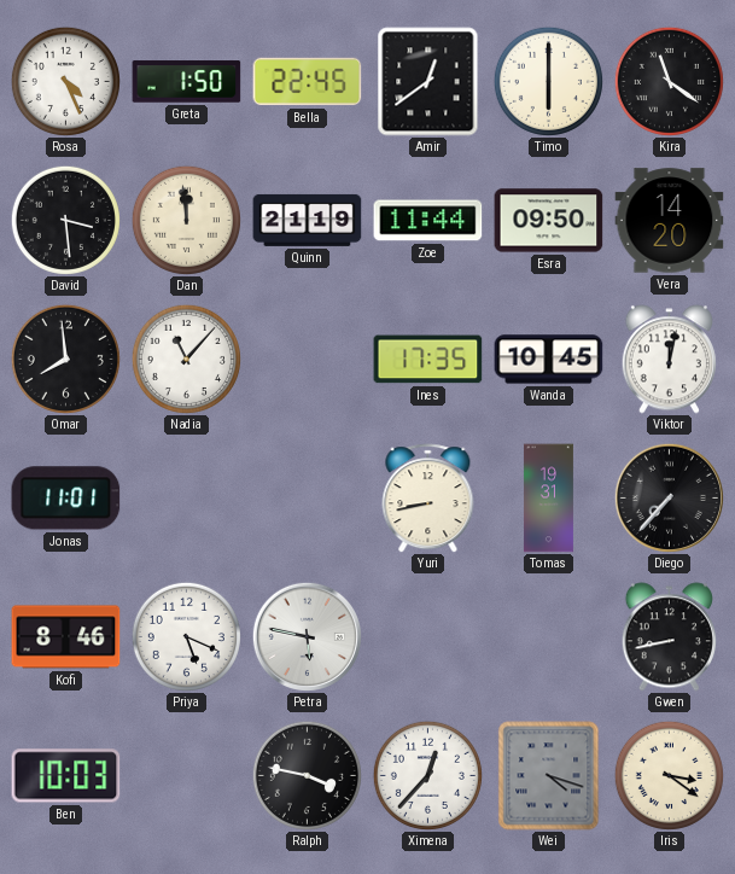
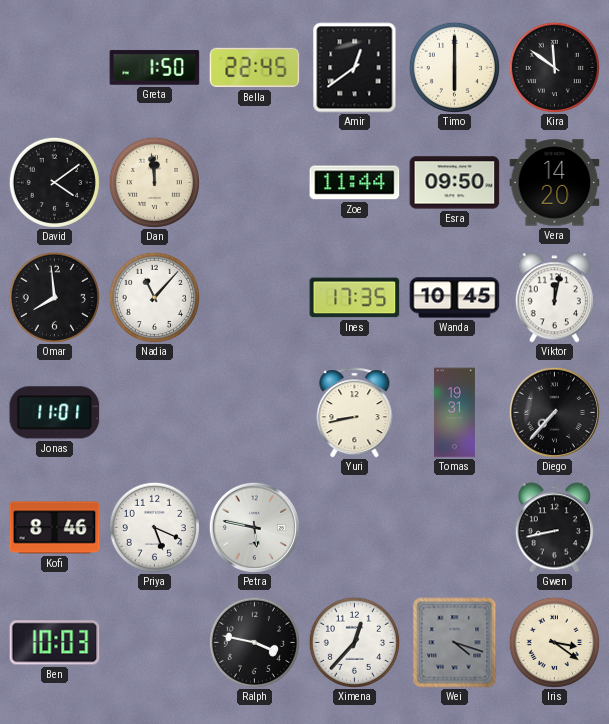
Rosa: 4:26 -> none
Kira: 11:21 -> 11:51
David: 3:29 -> 4:09
Quinn: 21:19 -> none
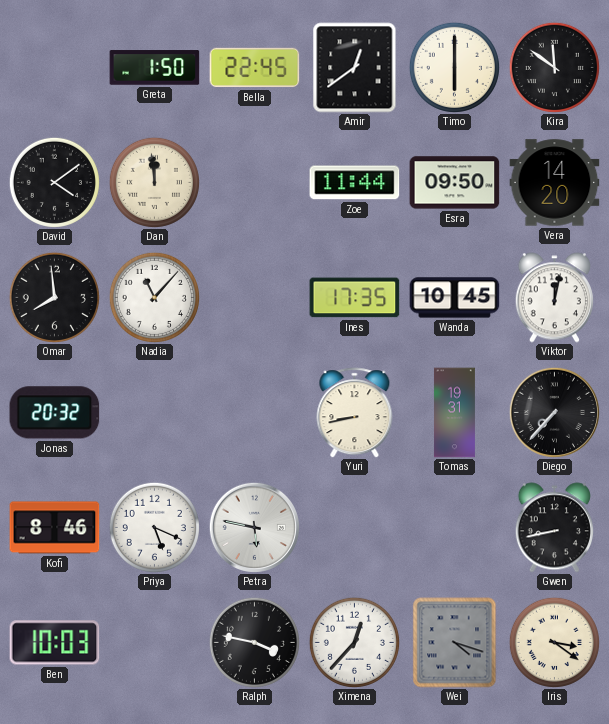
Jonas: 11:01 -> 20:32
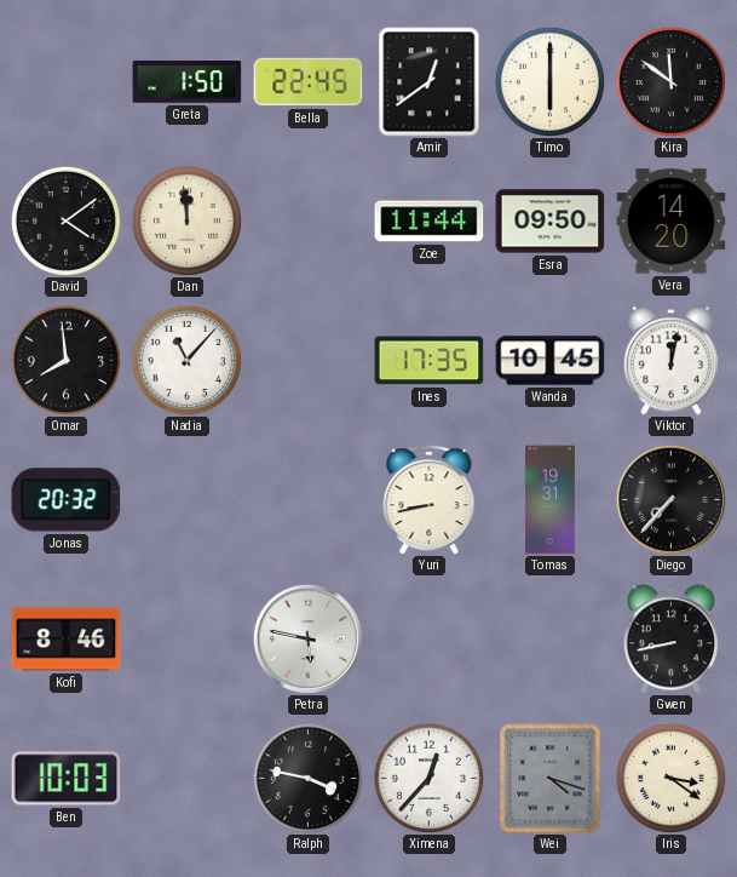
Priya: 5:19 -> none
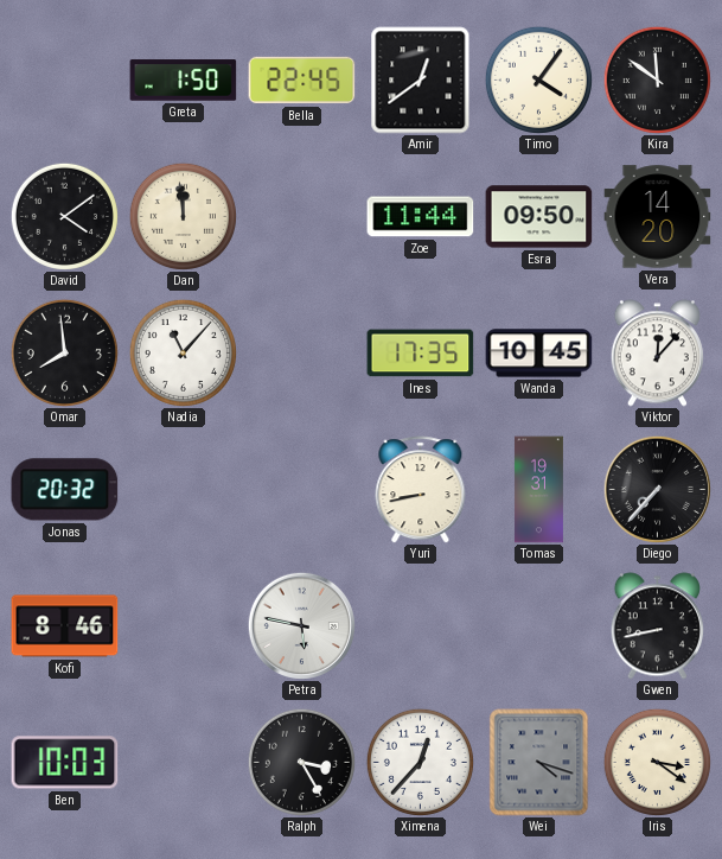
Timo: 6:00 -> 4:06
Viktor: 12:02 -> 12:07
Ralph: 3:47 -> 3:25
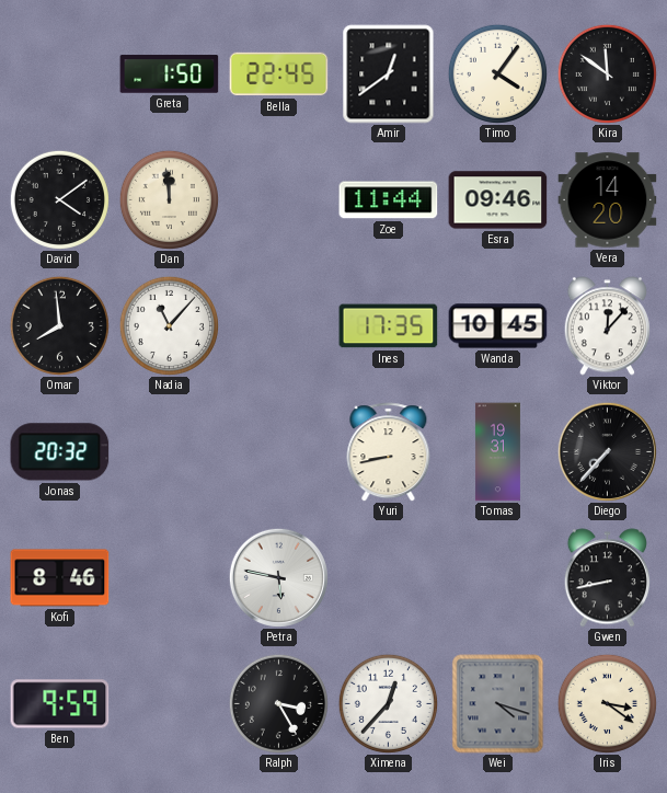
Esra: 09:50 -> 09:46
Ben: 10:03 -> 9:59
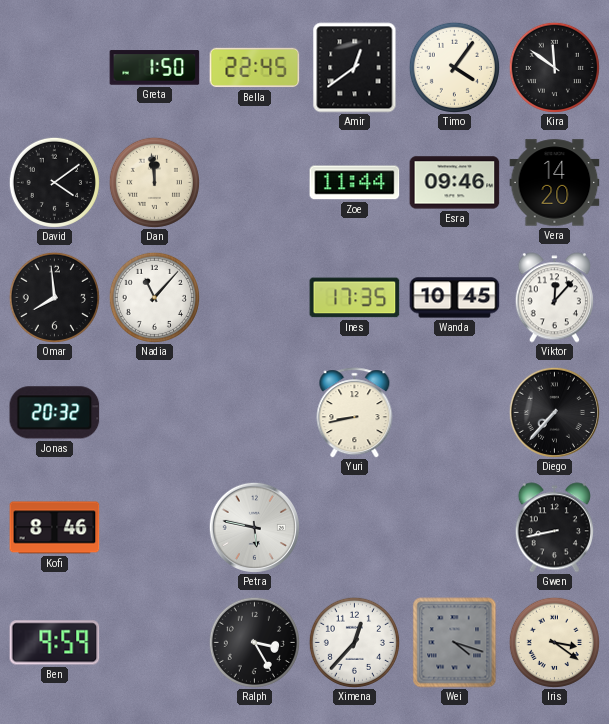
Tomas: 19:31 -> none
